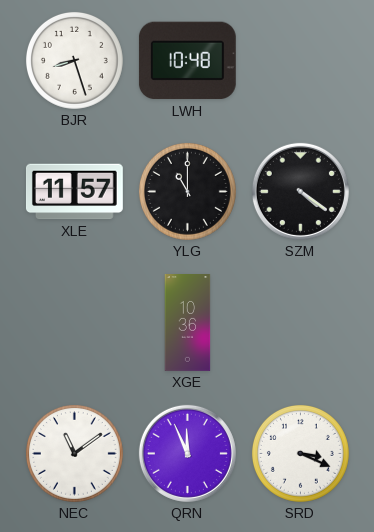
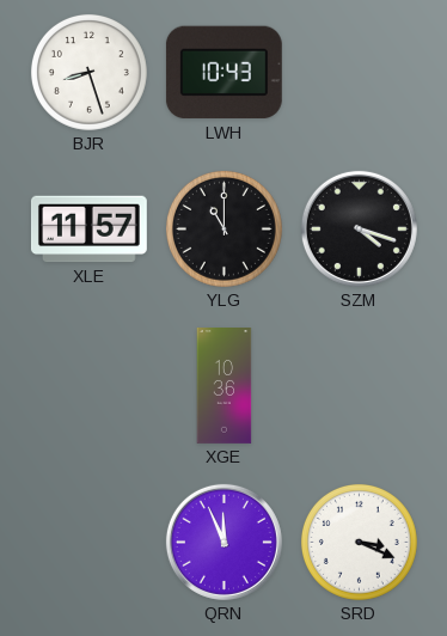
LWH: 10:48 -> 10:43
SZM: 4:21 -> 4:18
NEC: 11:09 -> none
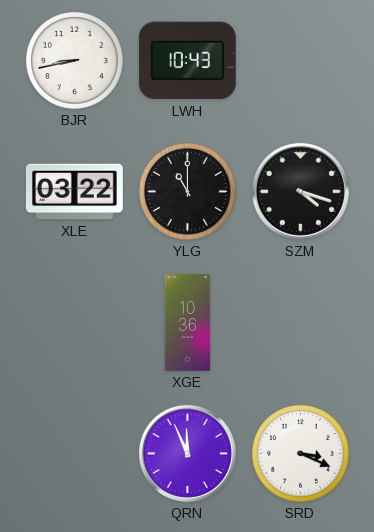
BJR: 8:27 -> 8:43
XLE: 11:57 -> 03:22
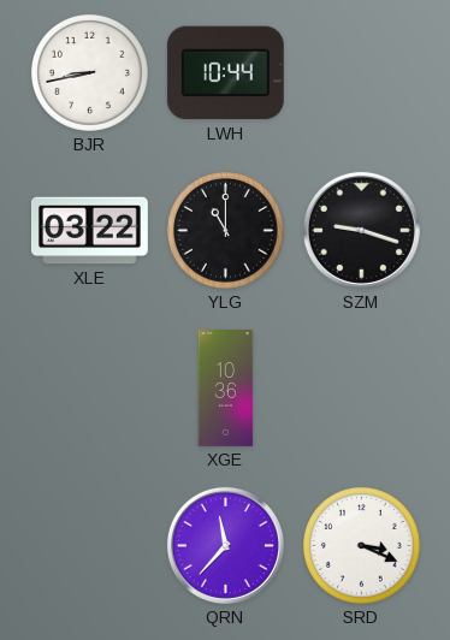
LWH: 10:43 -> 10:44
SZM: 4:18 -> 9:18
QRN: 11:56 -> 11:37
